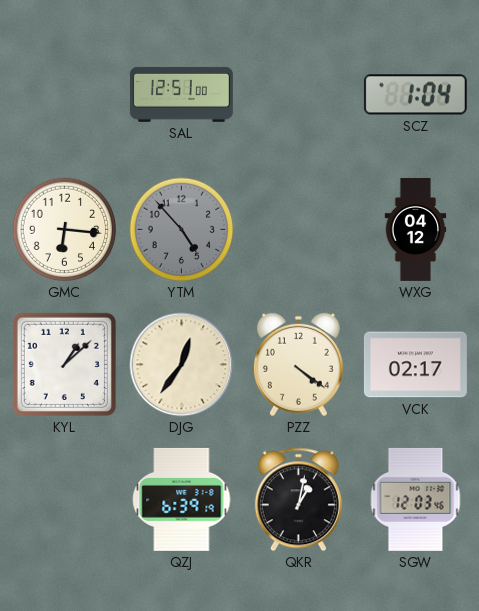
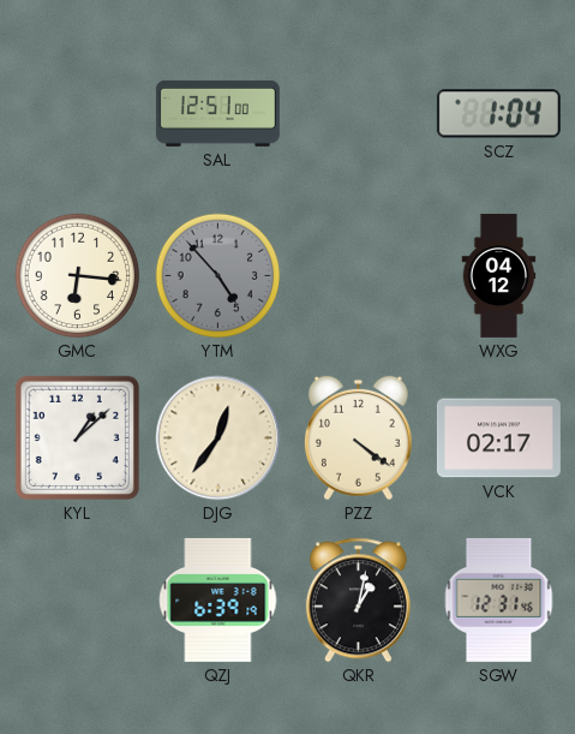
SGW: 12:03 -> 12:31
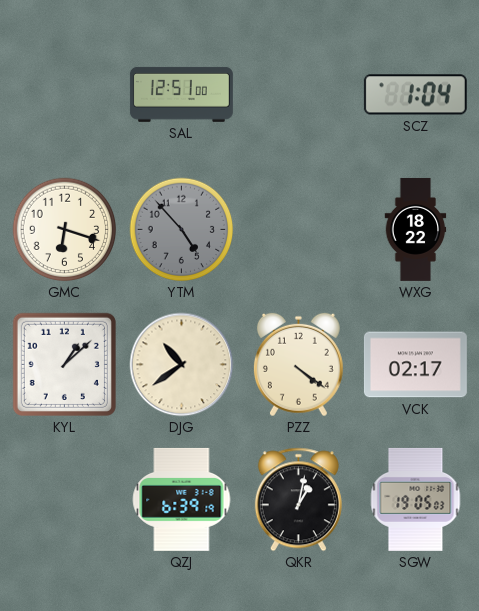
GMC: 6:16 -> 6:18
WXG: 04:12 -> 18:22
DJG: 12:36 -> 10:39
SGW: 12:31 -> 19:05
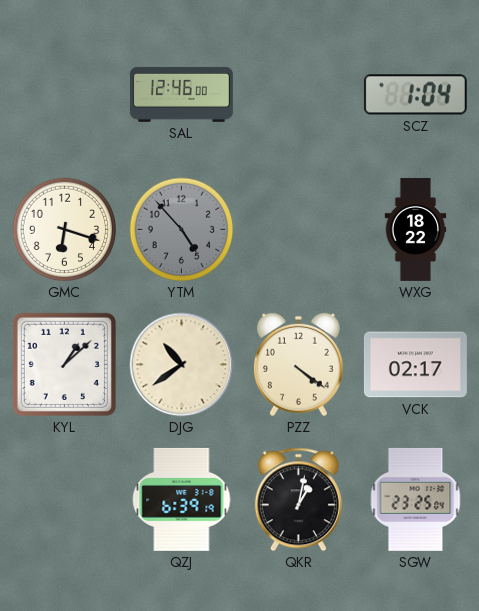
SAL: 12:51 -> 12:46
SGW: 19:05 -> 23:25
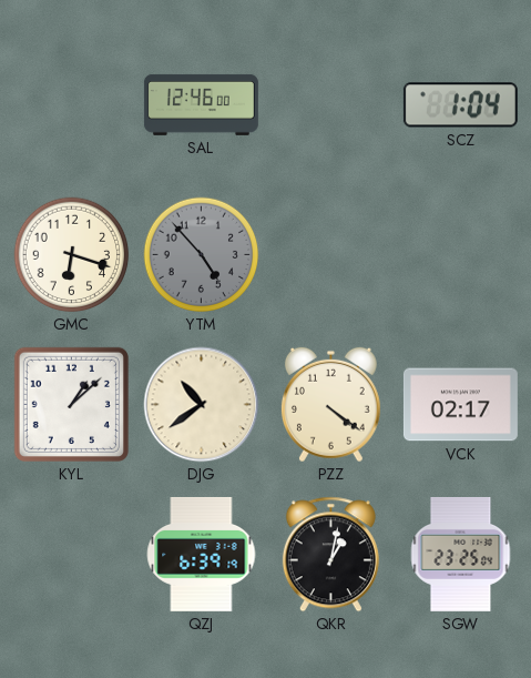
WXG: 18:22 -> none
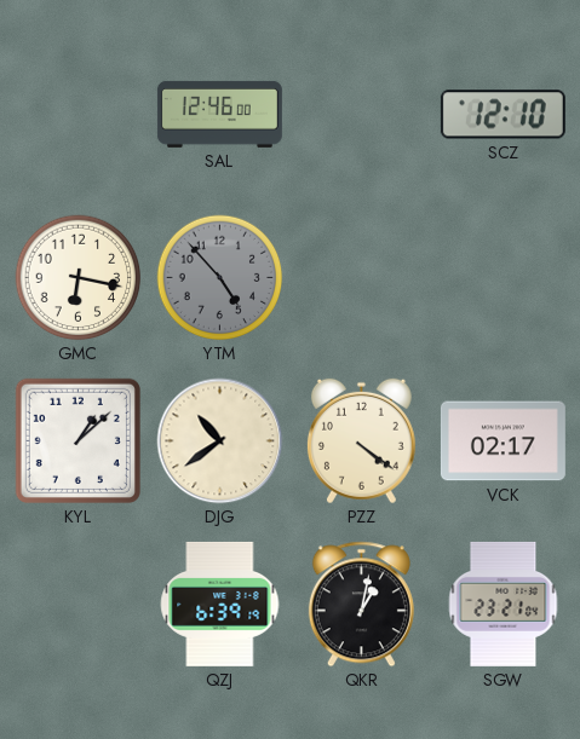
SCZ: 1:04 -> 12:10
GMC: 6:18 -> 6:17
SGW: 23:25 -> 23:21
